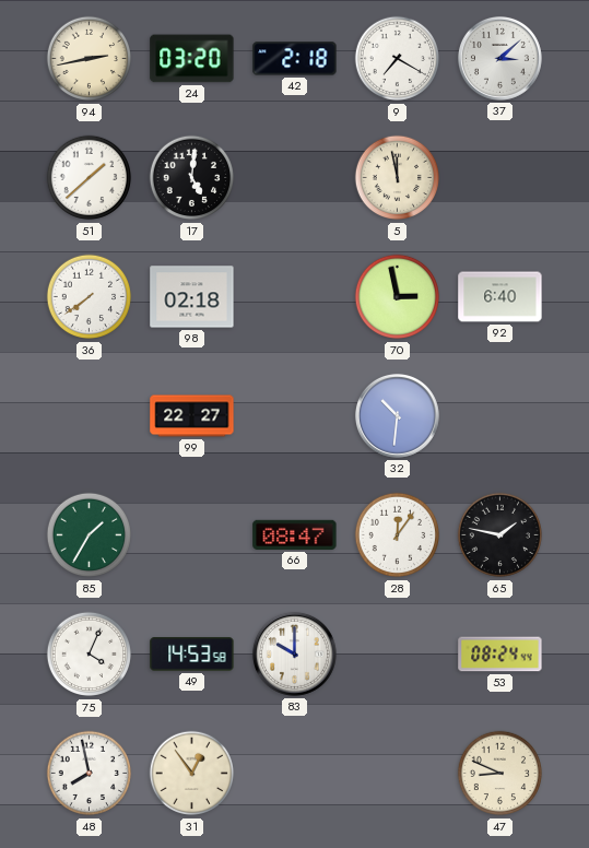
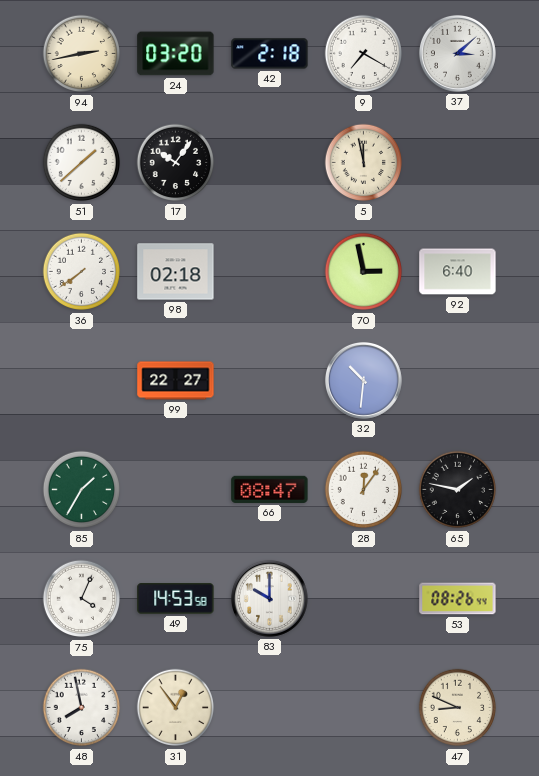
17: 5:01 -> 10:06
53: 08:24 -> 08:26
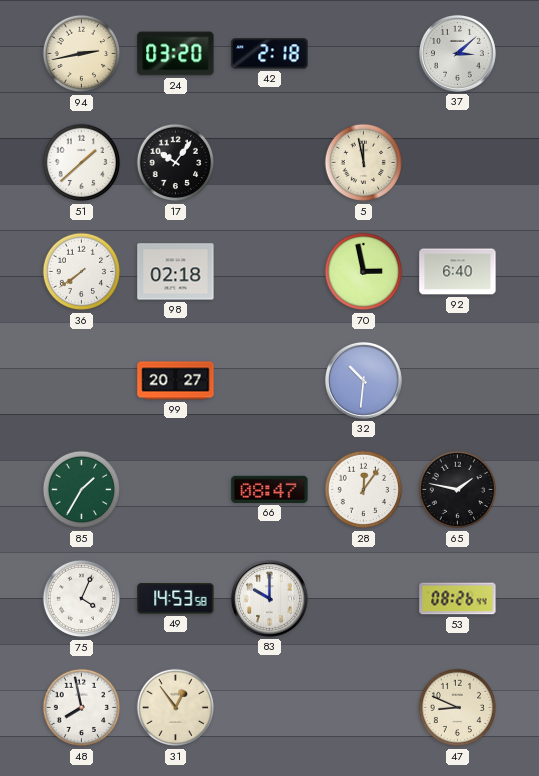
9: 7:20 -> none
99: 22:27 -> 20:27
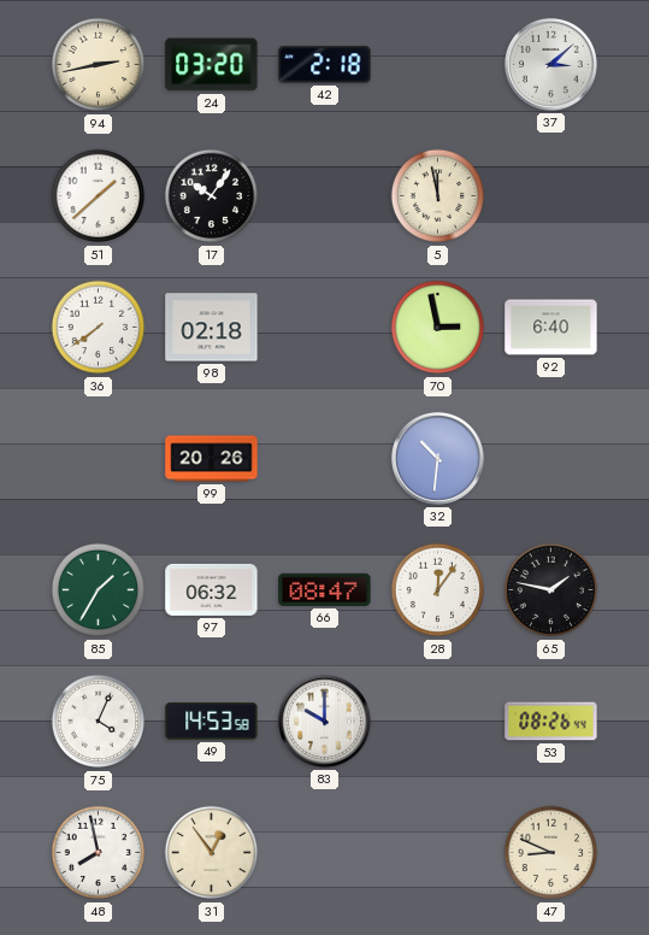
99: 20:27 -> 20:26
97: none -> 06:32
